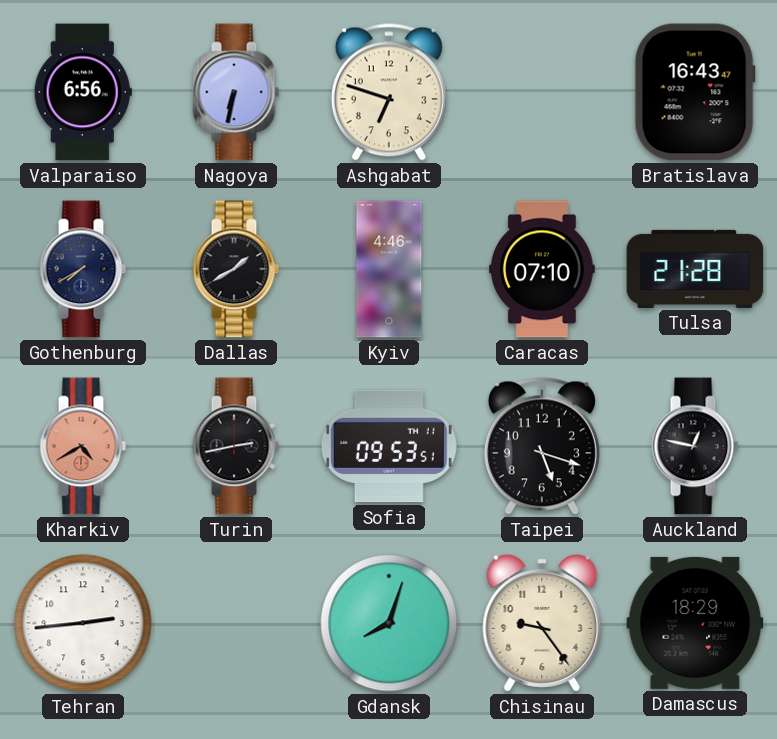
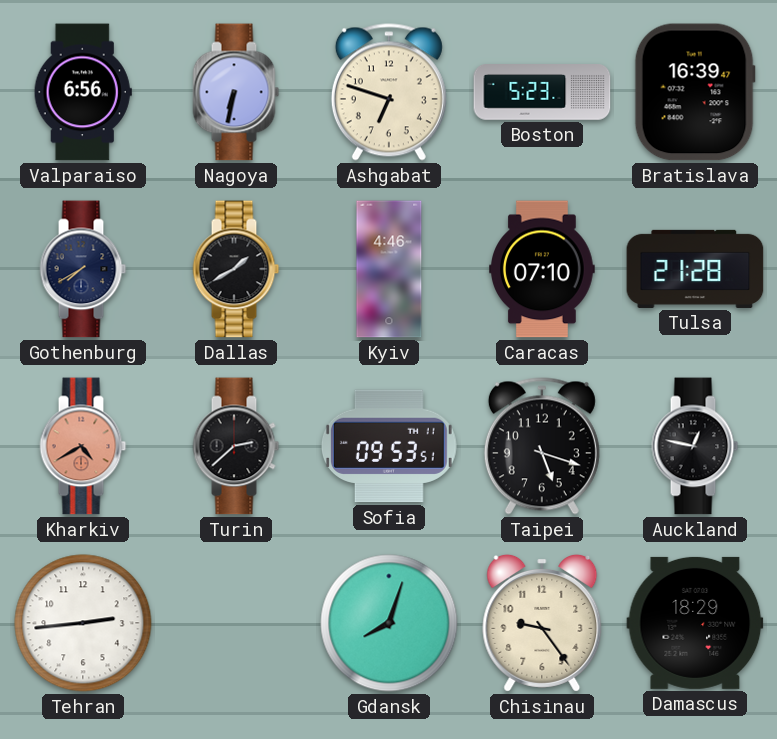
Boston: none -> 5:23
Bratislava: 16:43 -> 16:39
Turin: 2:43 -> 2:38
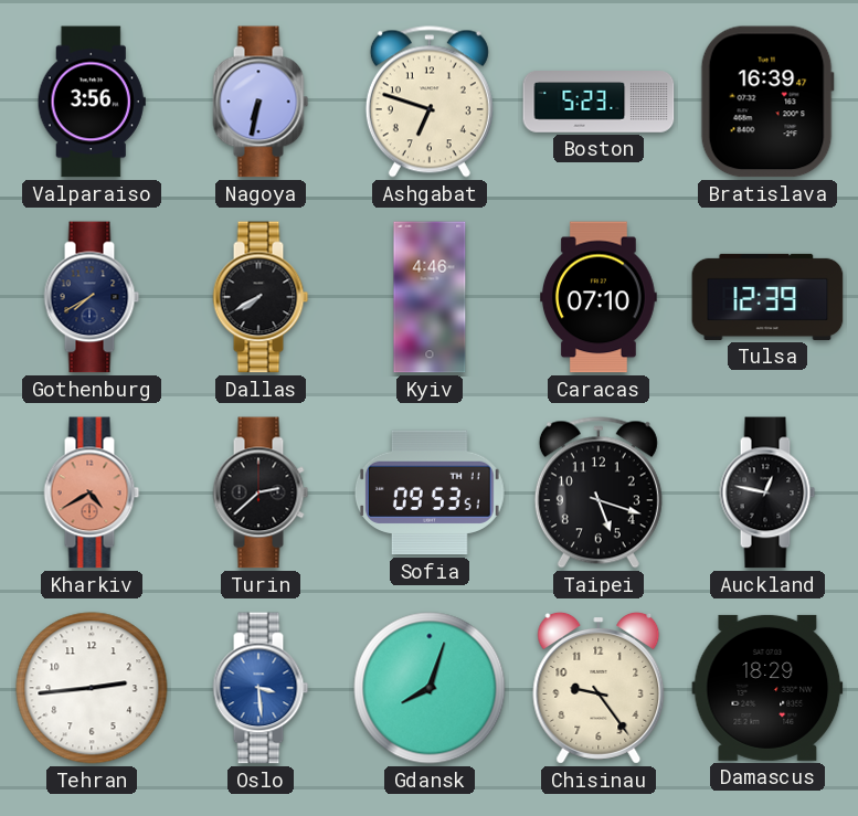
Valparaiso: 6:56 -> 3:56
Dallas: 1:40 -> 7:40
Tulsa: 21:28 -> 12:39
Oslo: none -> 3:29
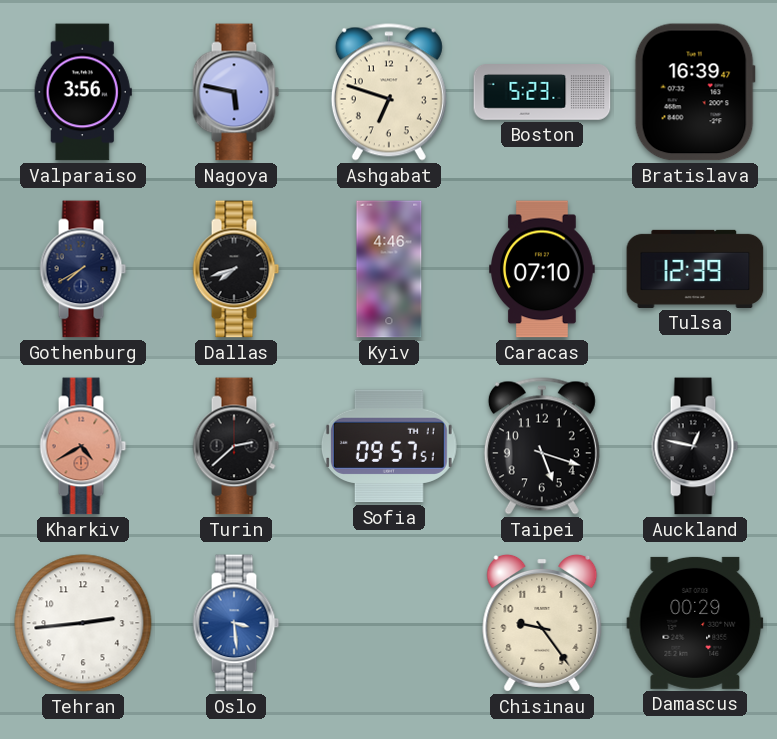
Nagoya: 6:32 -> 5:47
Dallas: 7:40 -> 7:42
Sofia: 09:53 -> 09:57
Gdansk: 8:03 -> none
Damascus: 18:29 -> 00:29
